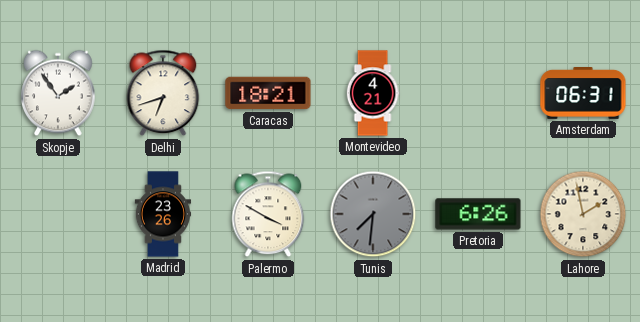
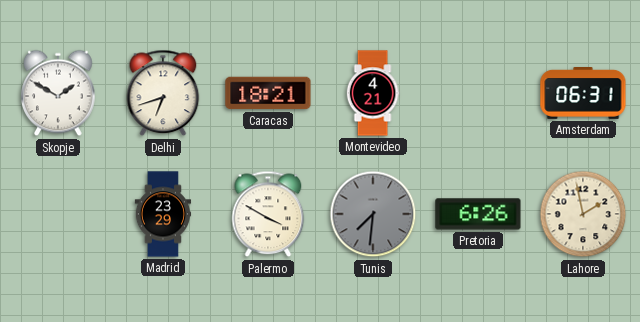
Skopje: 1:54 -> 1:50
Madrid: 23:26 -> 23:29
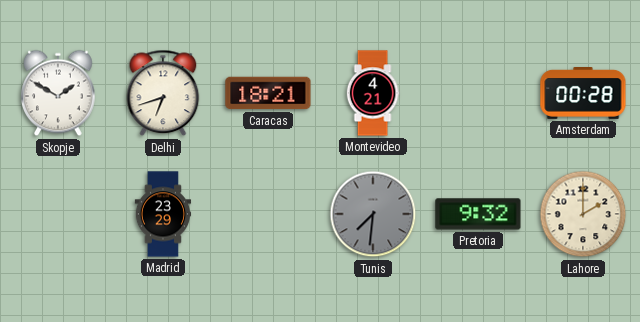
Amsterdam: 06:31 -> 00:28
Palermo: 3:50 -> none
Pretoria: 6:26 -> 9:32
Lahore: 1:58 -> 2:00
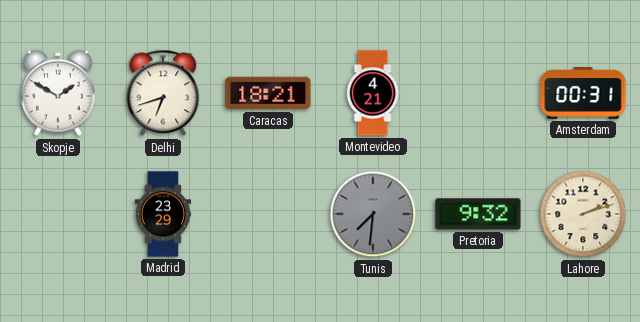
Amsterdam: 00:28 -> 00:31
Lahore: 2:00 -> 2:12
